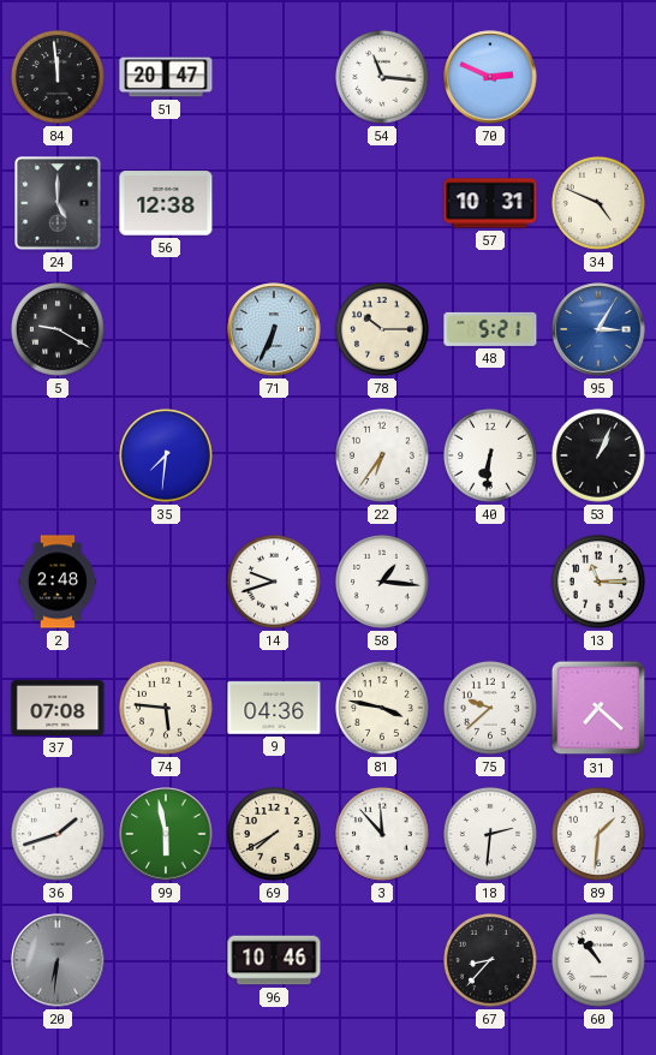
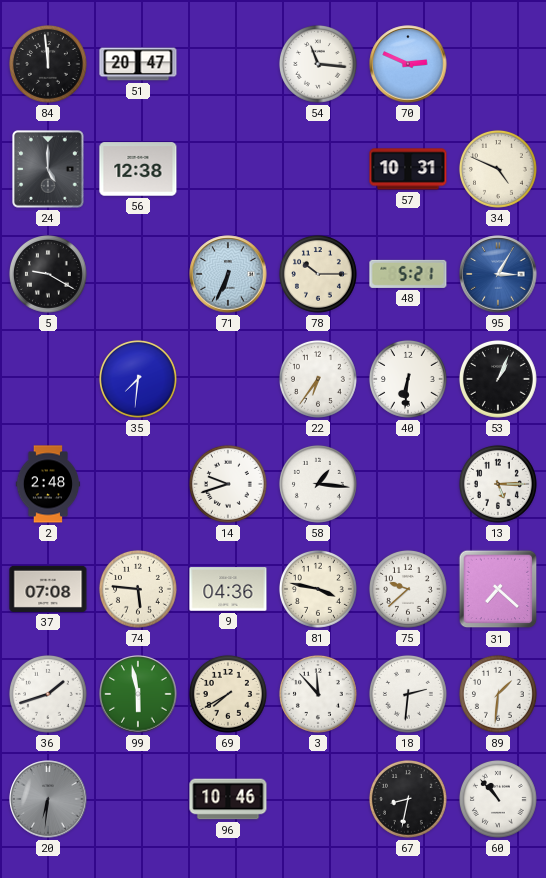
13: 11:15 -> 5:15
67: 8:37 -> 8:32
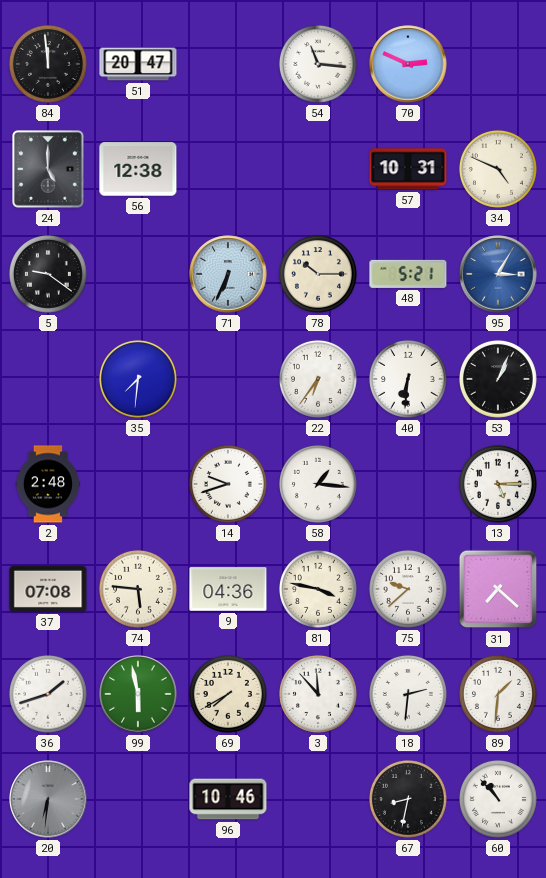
5: 9:20 -> 9:21
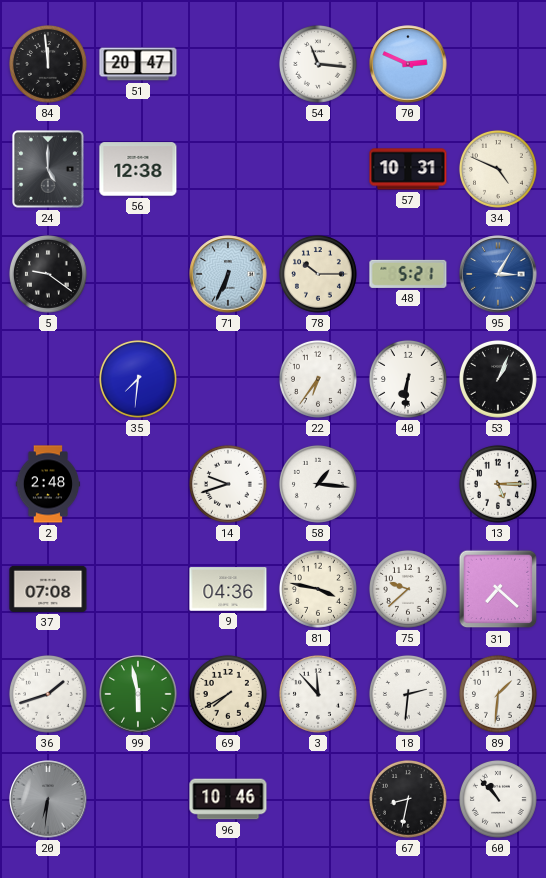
74: 5:46 -> none
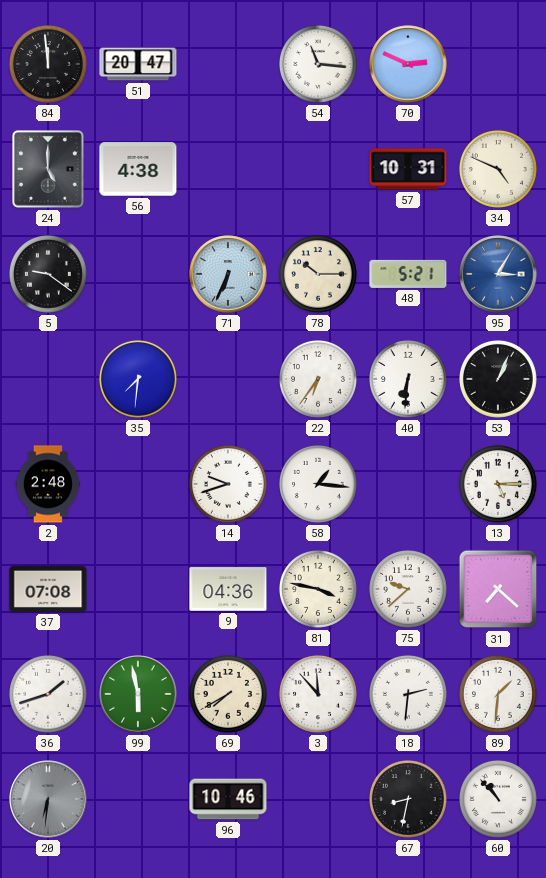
56: 12:38 -> 4:38
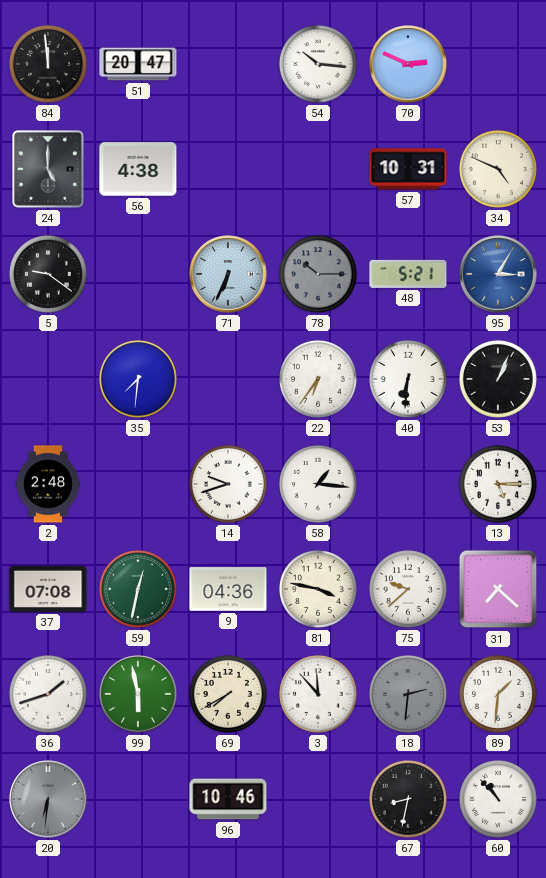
54: 11:16 -> 10:16
78 dial: cream -> grey
59: none -> 12:32
18 dial: white -> grey
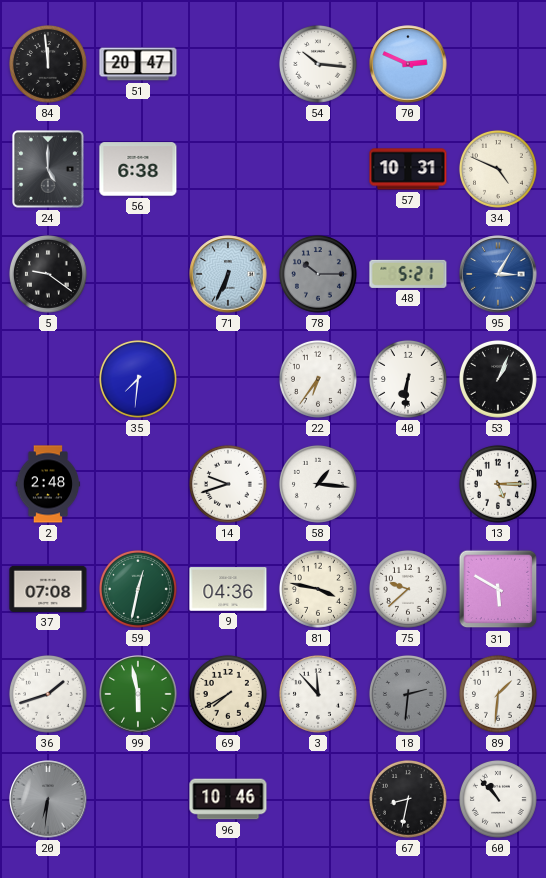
56: 4:38 -> 6:38
31: 7:22 -> 5:50
